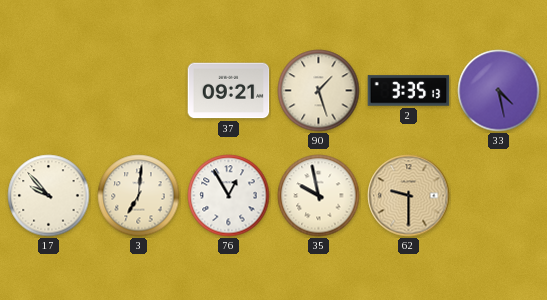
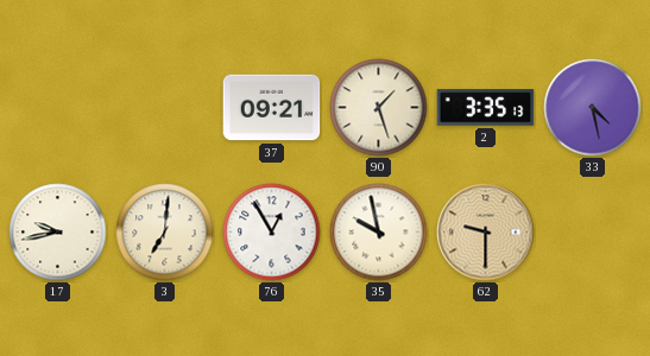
17: 9:53 -> 9:43
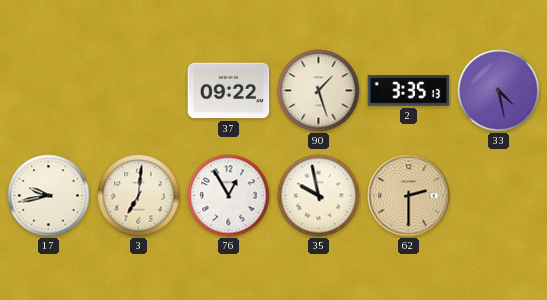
37: 09:21 -> 09:22
62: 9:30 -> 2:30
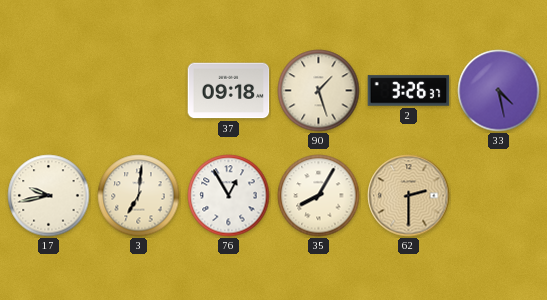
37: 09:22 -> 09:18
2: 3:35 -> 3:26
35: 9:58 -> 8:05
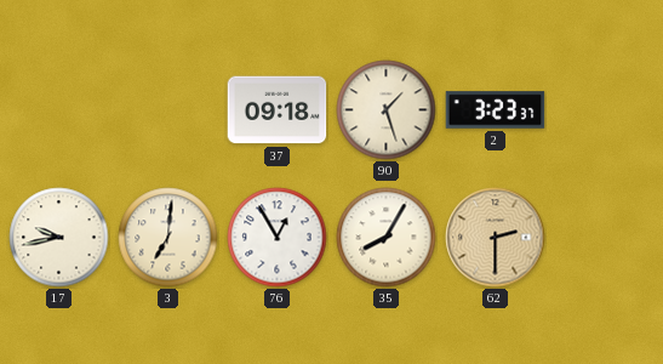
2: 3:26 -> 3:23
33: 4:28 -> none
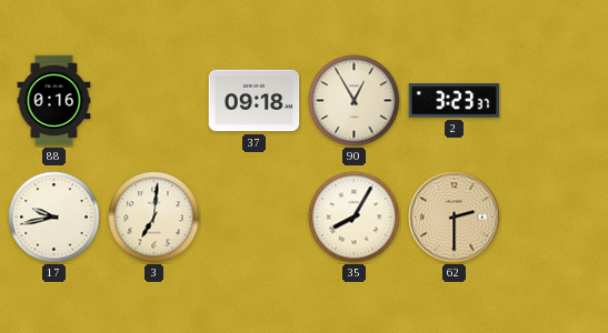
88: none -> 0:16
90: 1:27 -> 12:55
76: 12:55 -> none
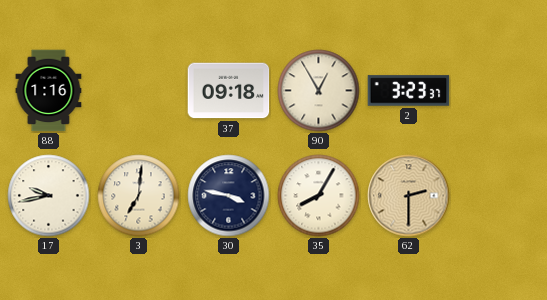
88: 0:16 -> 1:16
30: none -> 3:47
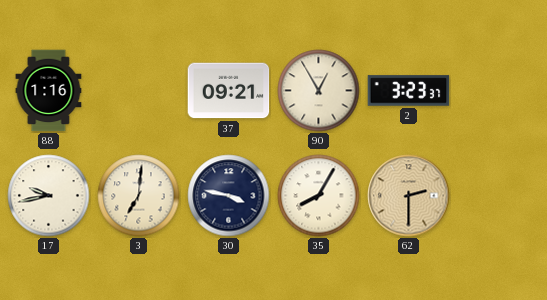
37: 09:18 -> 09:21
